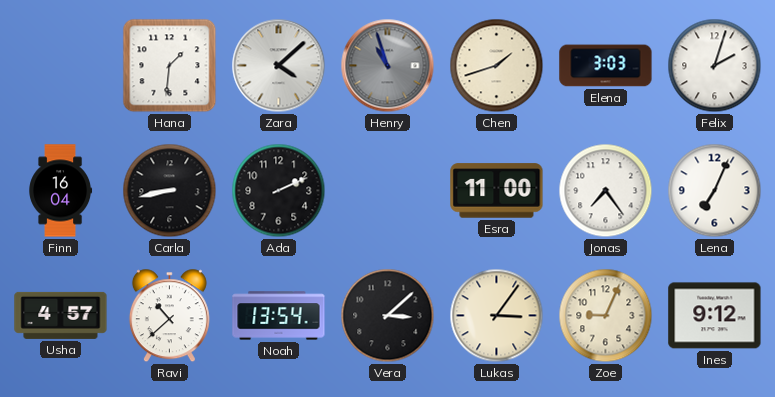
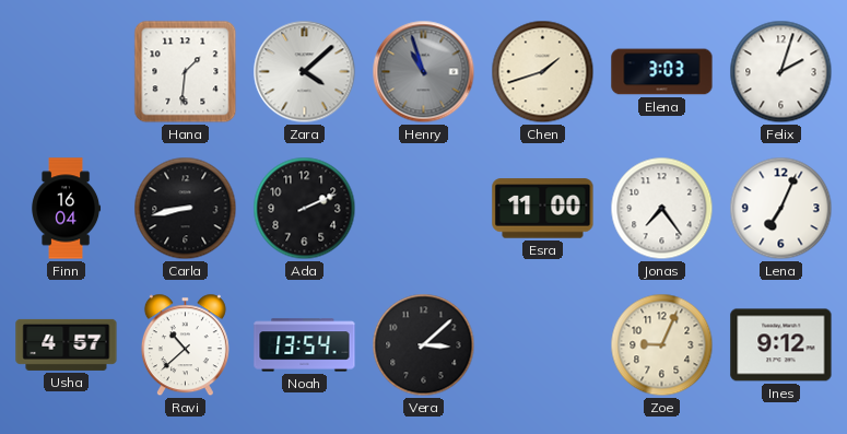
Lukas: 3:06 -> none
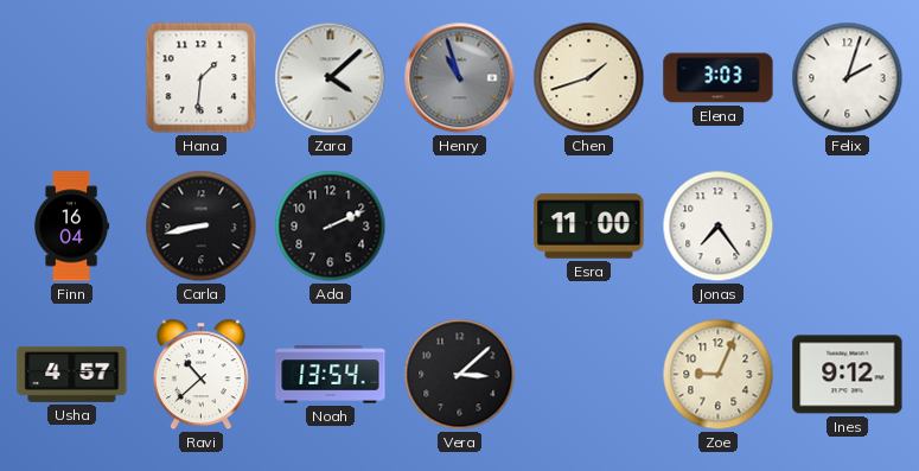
Lena: 7:04 -> none
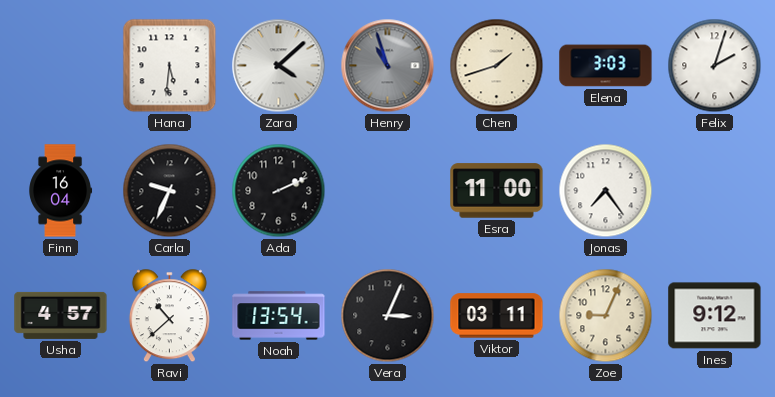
Hana: 1:31 -> 5:31
Carla: 8:43 -> 9:34
Vera: 3:08 -> 3:04
Viktor: none -> 03:11
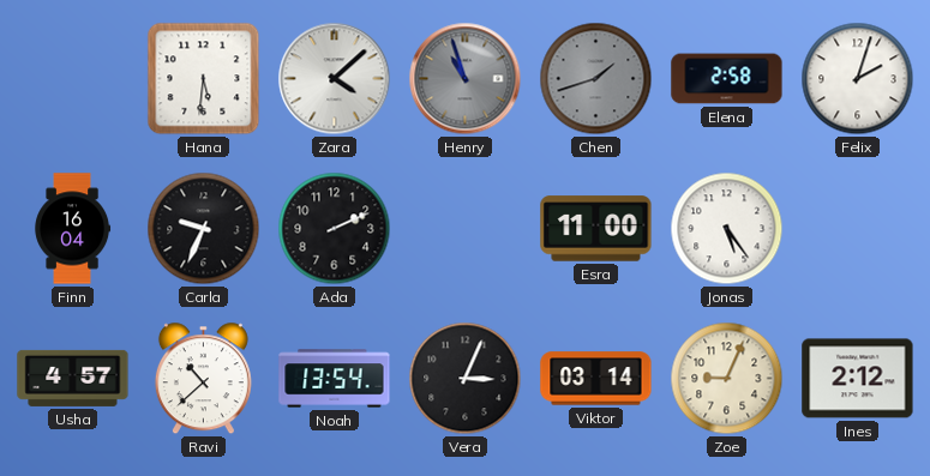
Chen dial: cream -> grey
Elena: 3:03 -> 2:58
Jonas: 7:24 -> 5:24
Viktor: 03:11 -> 03:14
Ines: 9:12 -> 2:12
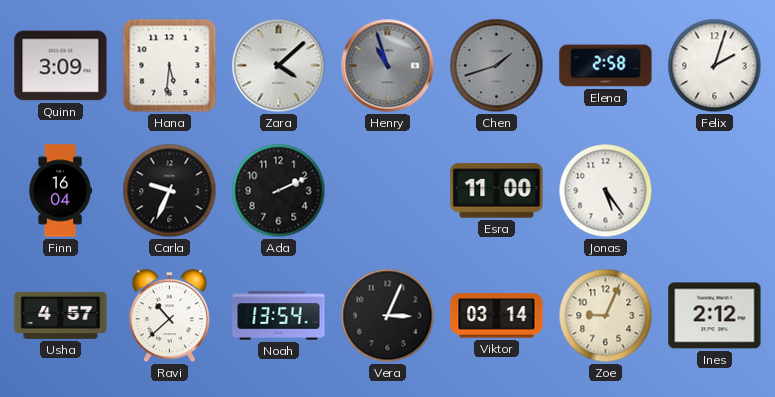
Quinn: none -> 3:09
